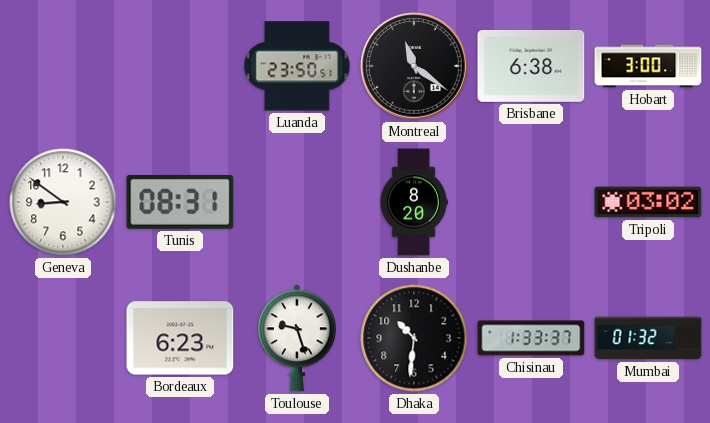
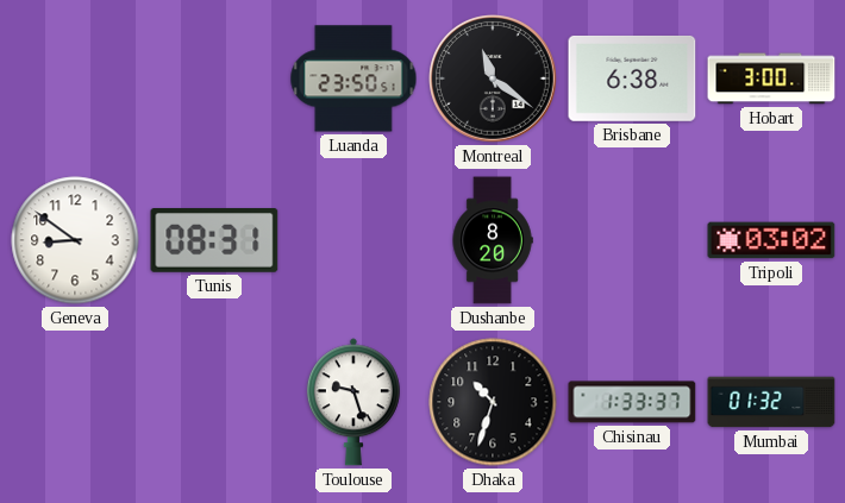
Bordeaux: 6:23 -> none
Dhaka: 10:31 -> 10:33
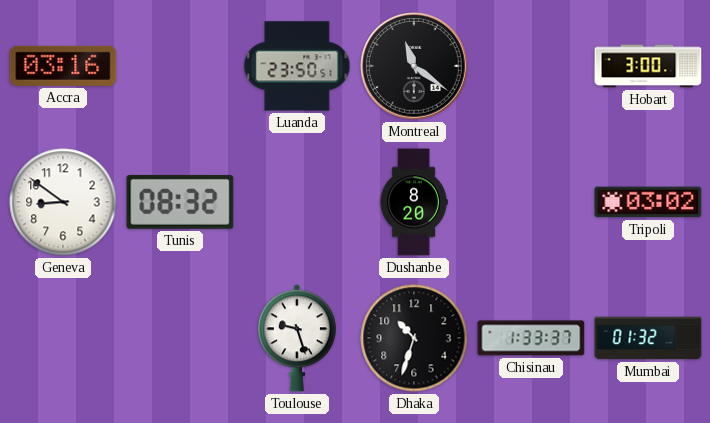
Accra: none -> 03:16
Brisbane: 6:38 -> none
Tunis: 08:31 -> 08:32
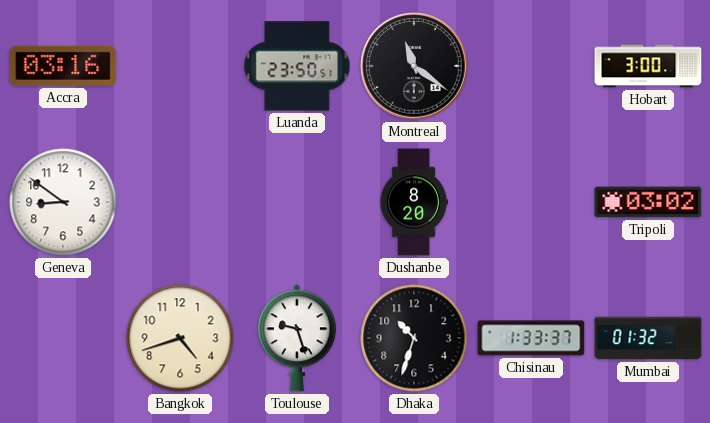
Tunis: 08:32 -> none
Bangkok: none -> 4:42
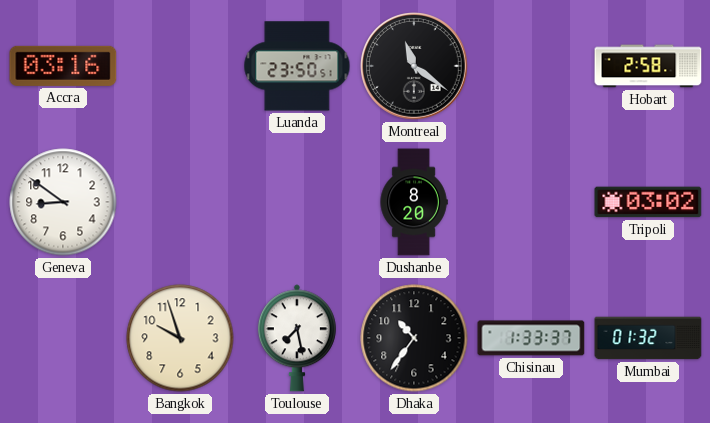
Hobart: 3:00 -> 2:58
Bangkok: 4:42 -> 9:57
Toulouse: 9:27 -> 7:28
Dhaka: 10:33 -> 10:36
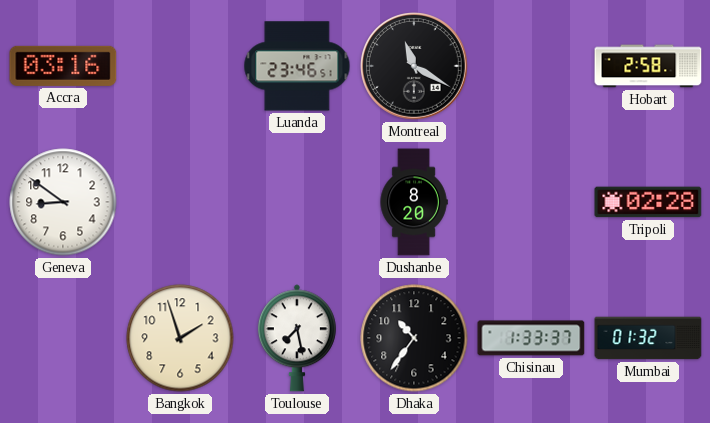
Luanda: 23:50 -> 23:46
Montreal: 11:21 -> 11:20
Tripoli: 03:02 -> 02:28
Bangkok: 9:57 -> 1:57
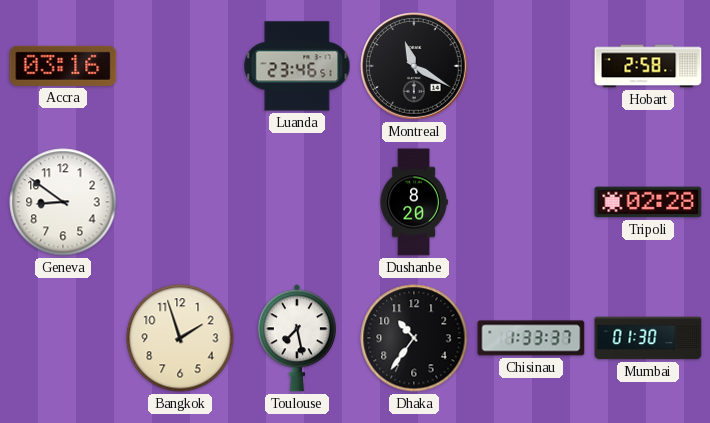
Mumbai: 01:32 -> 01:30
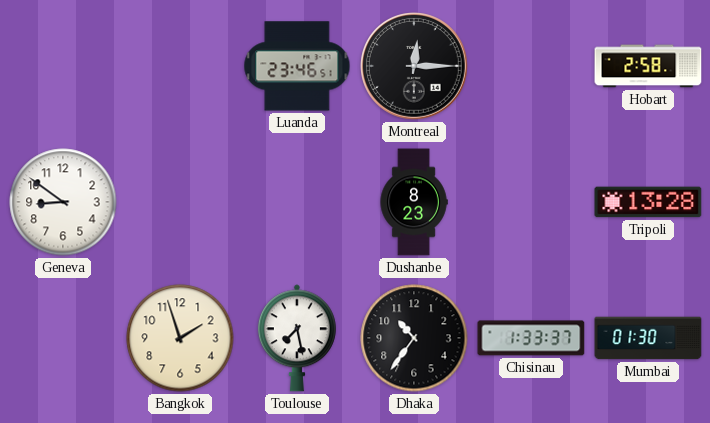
Accra: 03:16 -> none
Montreal: 11:20 -> 12:15
Dushanbe: 8:20 -> 8:23
Tripoli: 02:28 -> 13:28
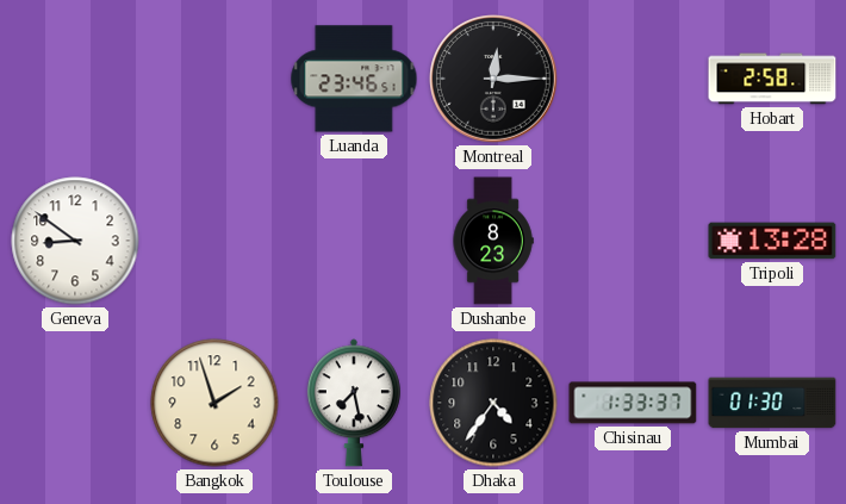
Dhaka: 10:36 -> 4:36
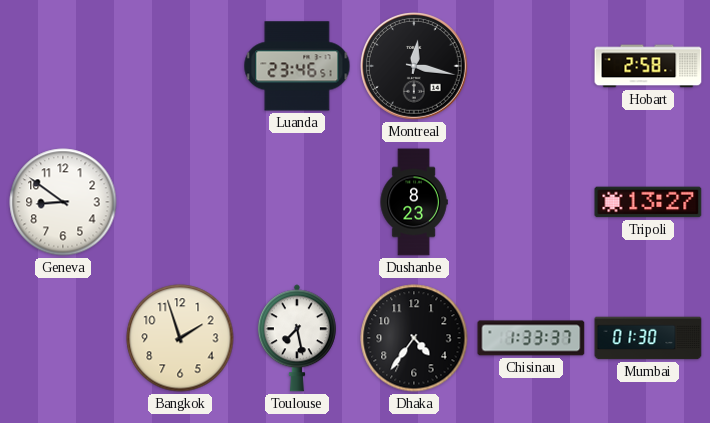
Montreal: 12:15 -> 12:17
Tripoli: 13:28 -> 13:27
